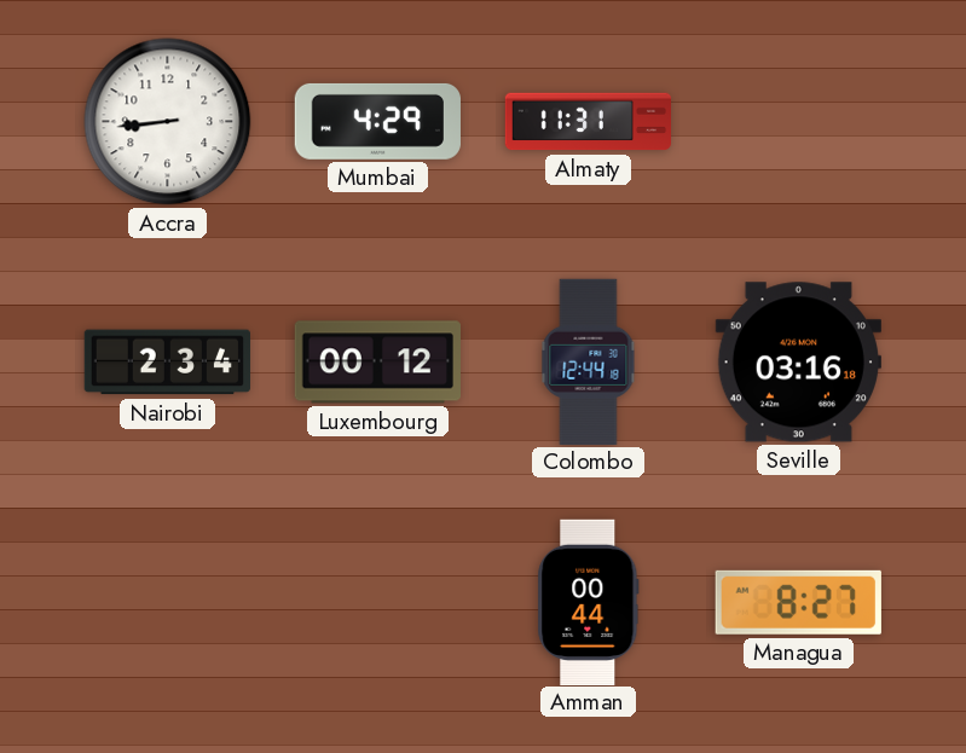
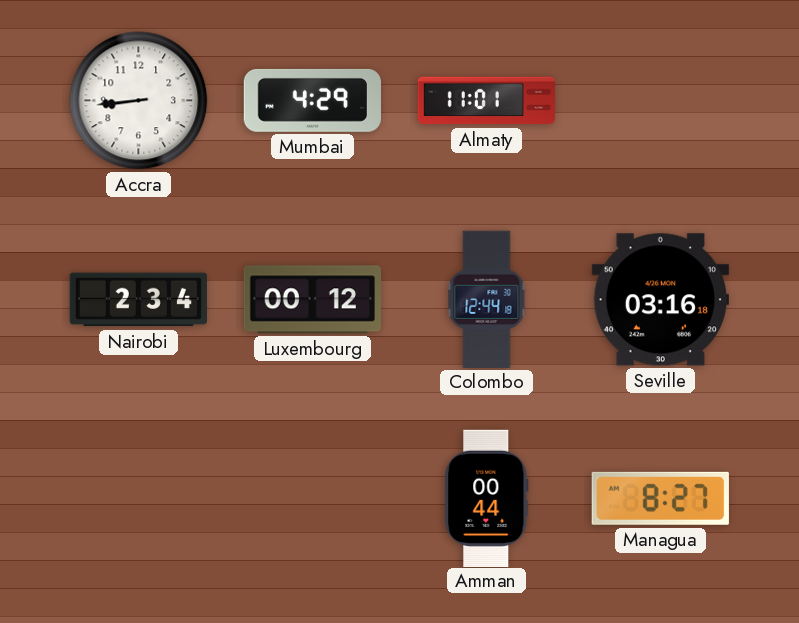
Almaty: 11:31 -> 11:01
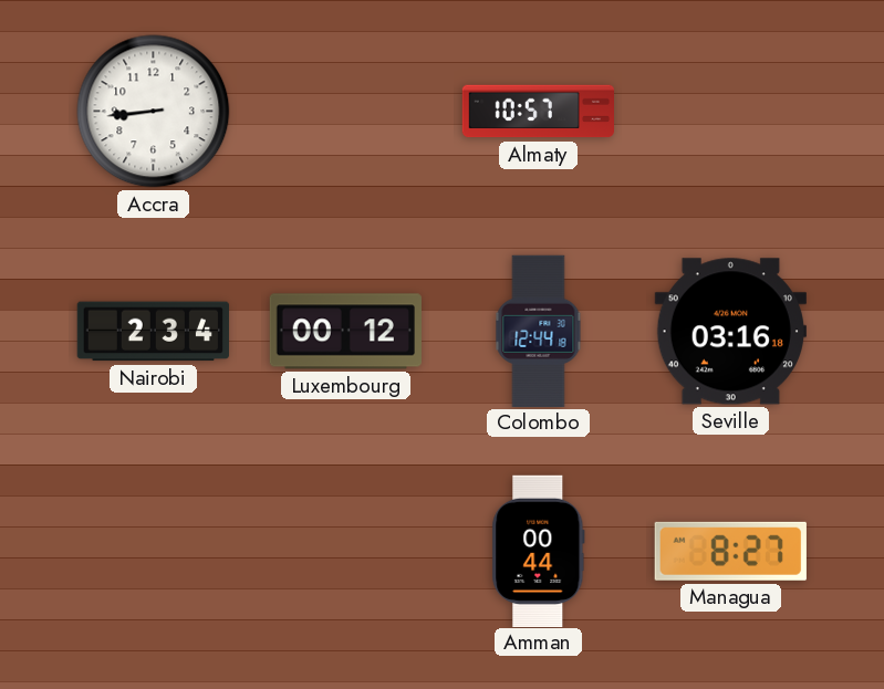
Mumbai: 4:29 -> none
Almaty: 11:01 -> 10:57
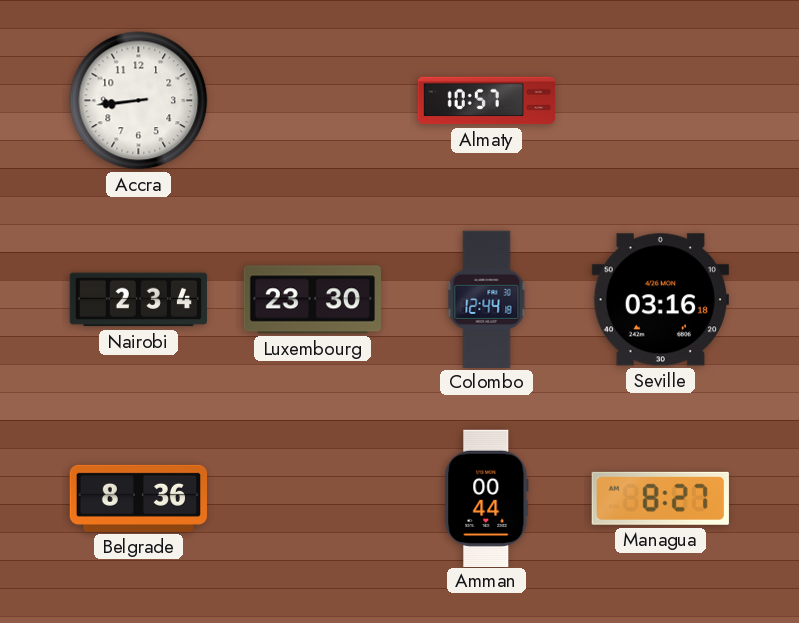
Luxembourg: 00:12 -> 23:30
Belgrade: none -> 8:36
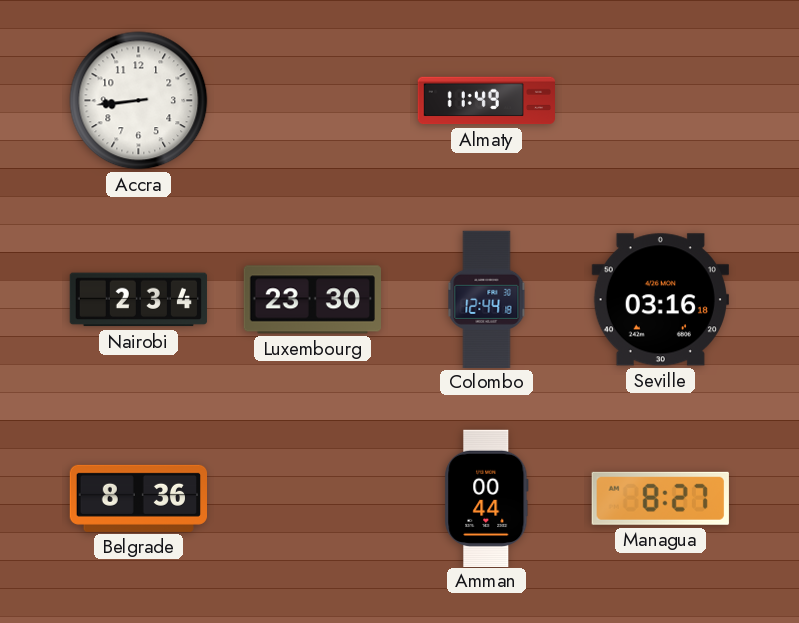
Almaty: 10:57 -> 11:49
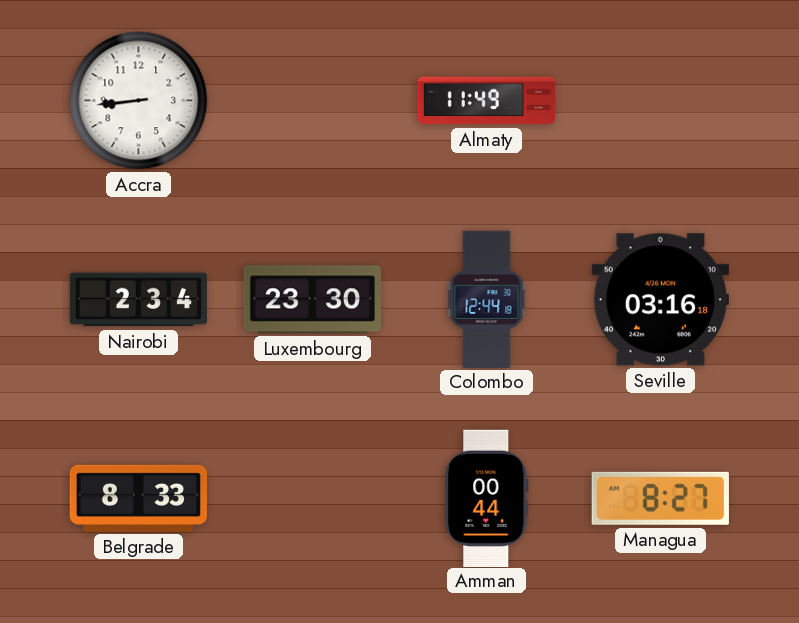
Belgrade: 8:36 -> 8:33
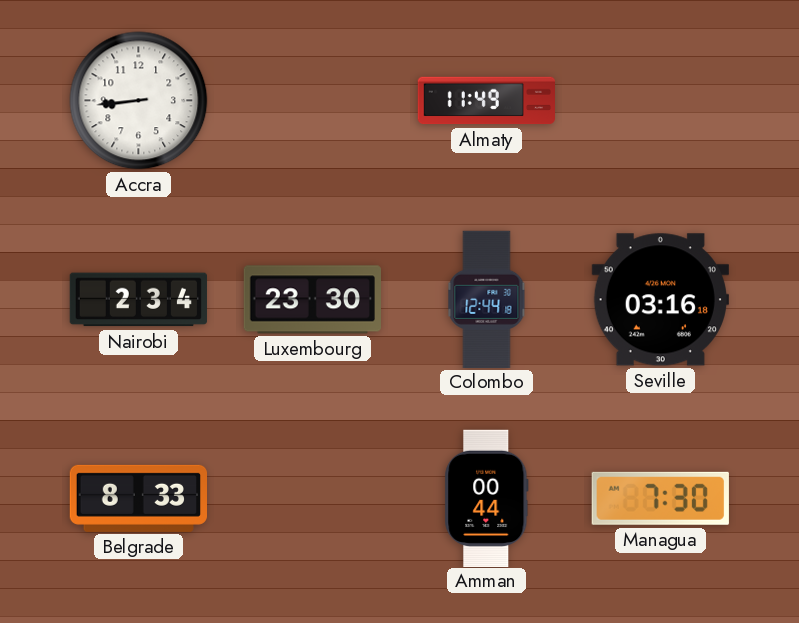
Managua: 8:27 -> 7:30
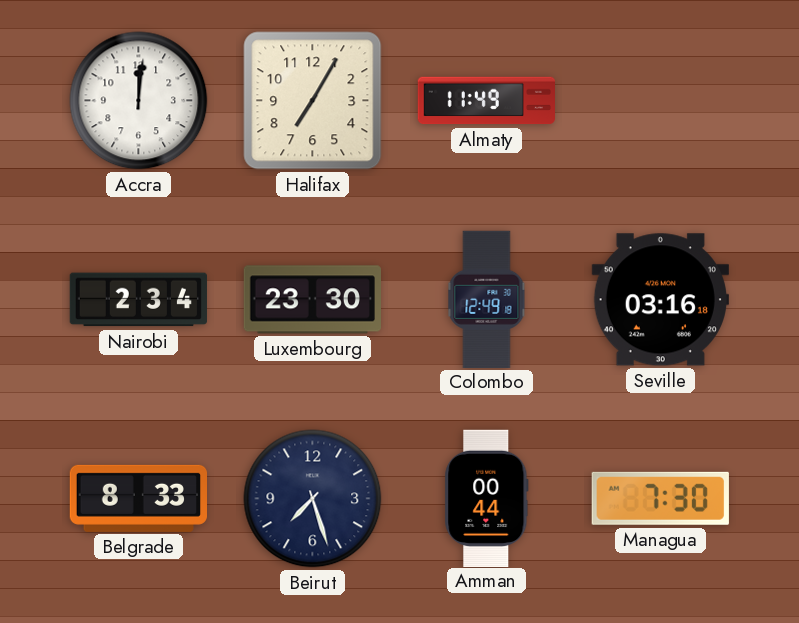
Accra: 8:44 -> 12:01
Halifax: none -> 7:05
Colombo: 12:44 -> 12:49
Beirut: none -> 7:27
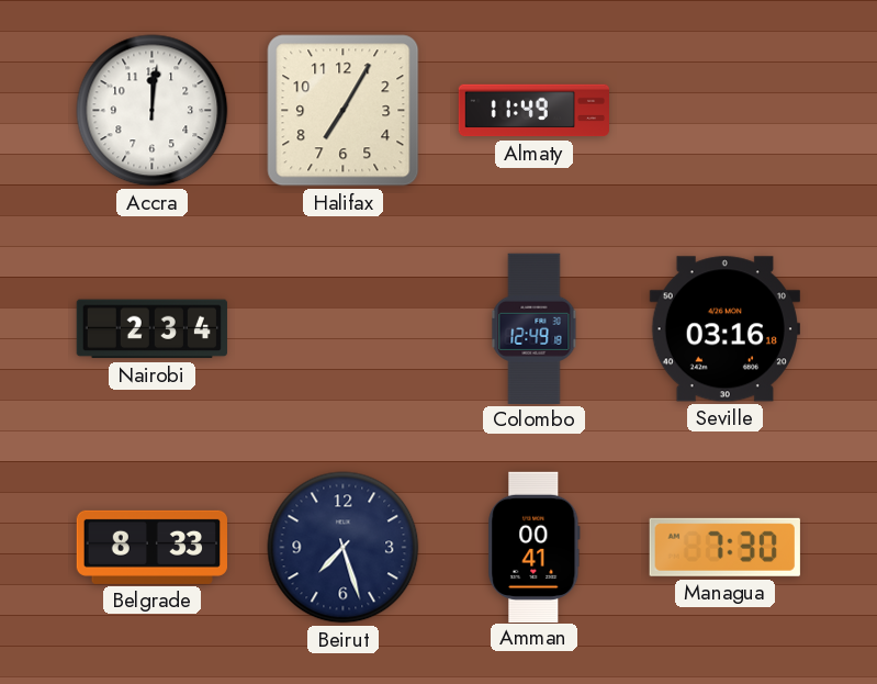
Luxembourg: 23:30 -> none
Amman: 00:44 -> 00:41
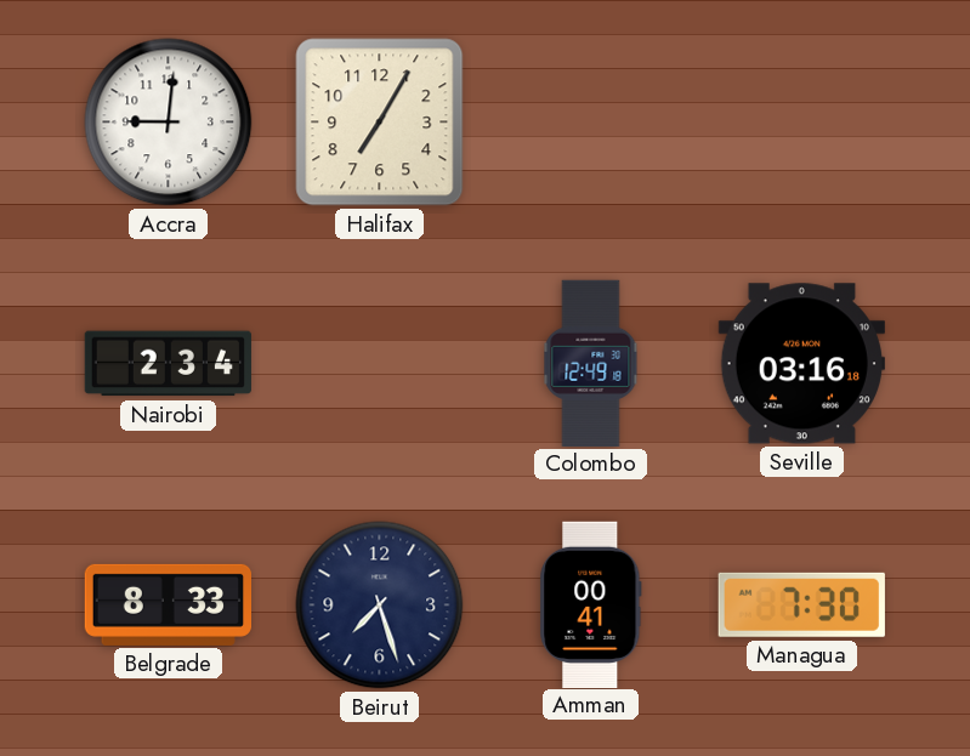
Accra: 12:01 -> 9:01
Almaty: 11:49 -> none
